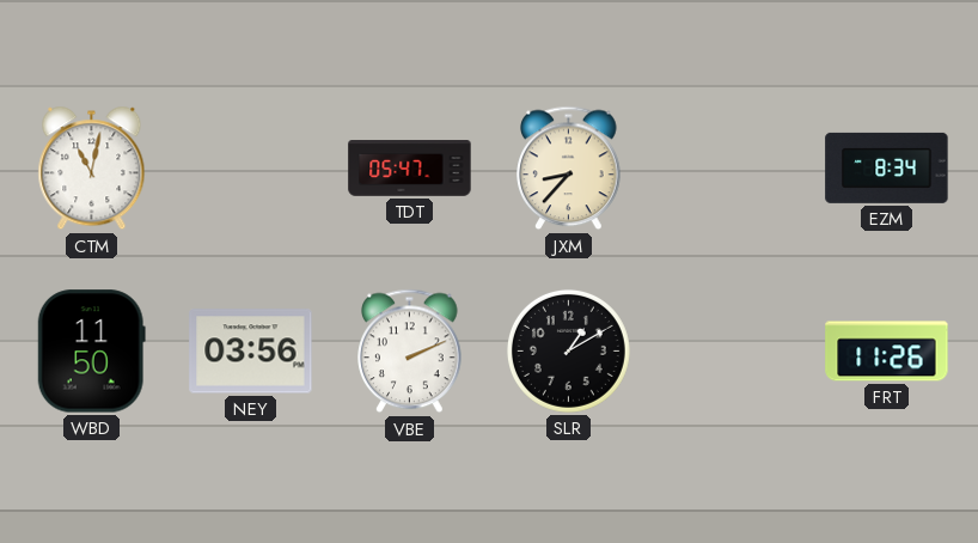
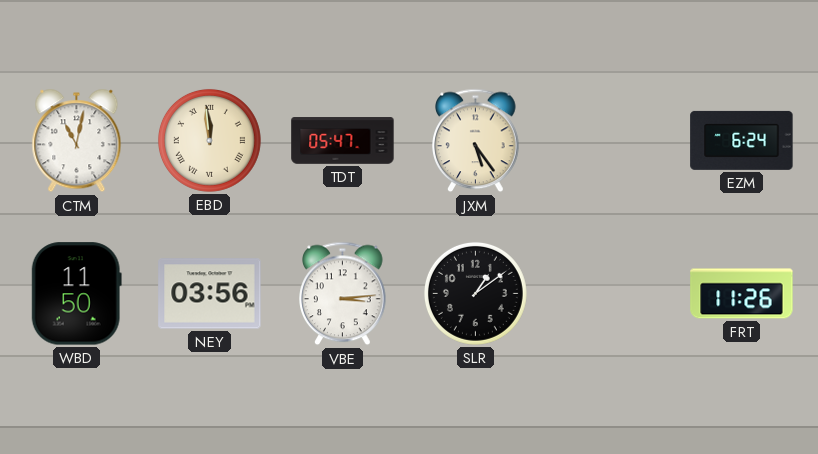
EBD: none -> 11:59
JXM: 8:37 -> 5:24
EZM: 8:34 -> 6:24
VBE: 2:11 -> 3:14
SLR: 1:10 -> 1:09
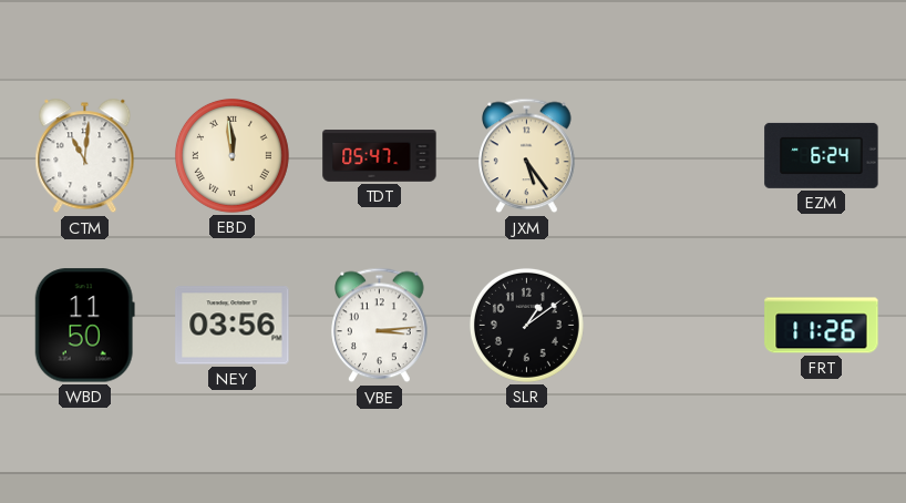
CTM: 11:02 -> 11:01
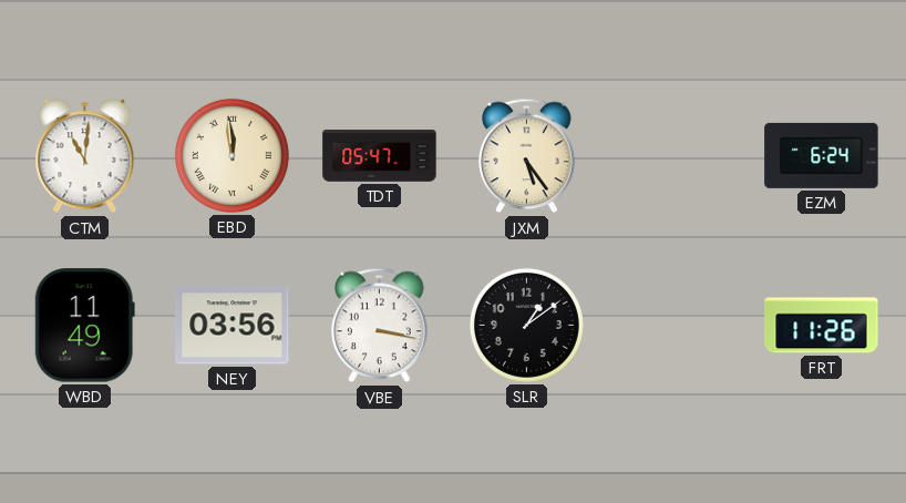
WBD: 11:50 -> 11:49
VBE: 3:14 -> 3:17
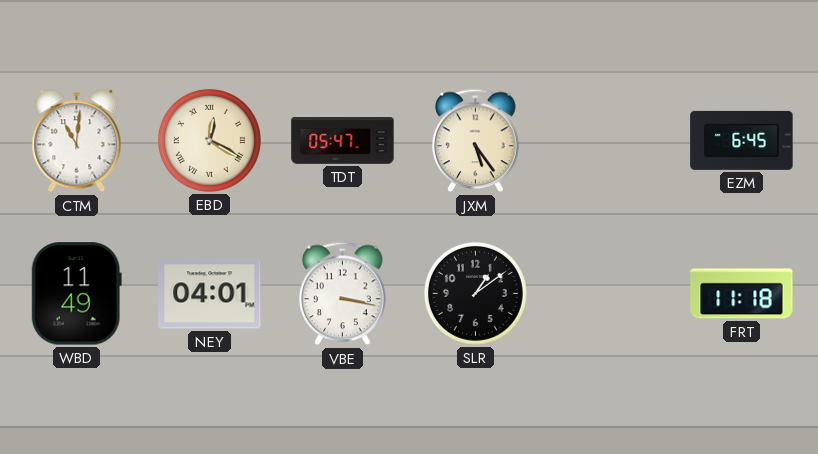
EBD: 11:59 -> 12:20
EZM: 6:24 -> 6:45
NEY: 03:56 -> 04:01
FRT: 11:26 -> 11:18
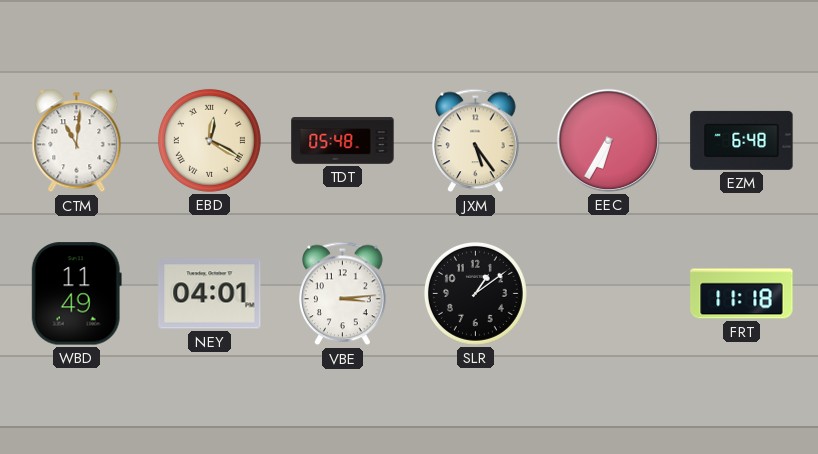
TDT: 05:47 -> 05:48
EEC: none -> 6:35
EZM: 6:45 -> 6:48
VBE: 3:17 -> 3:14
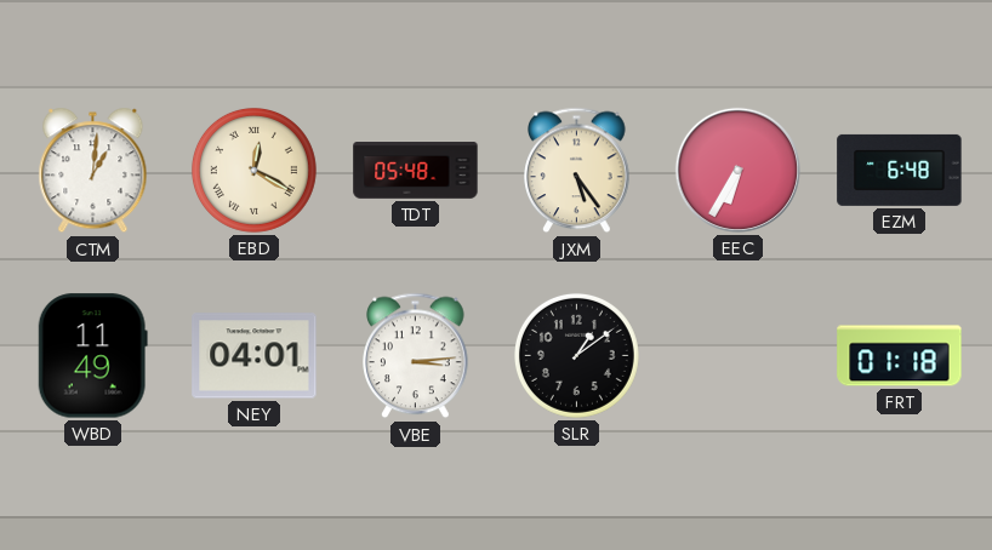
CTM: 11:01 -> 1:01
FRT: 11:18 -> 01:18
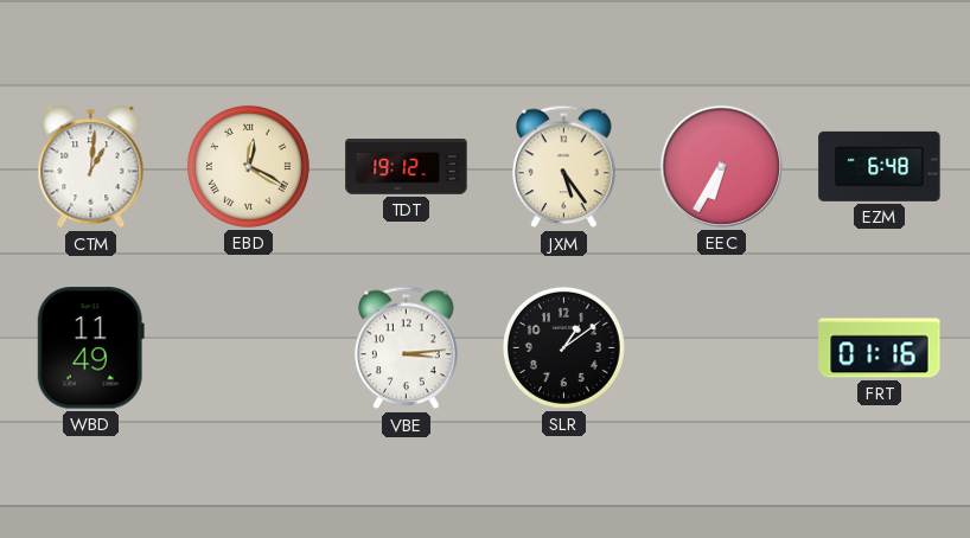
TDT: 05:48 -> 19:12
NEY: 04:01 -> none
FRT: 01:18 -> 01:16
